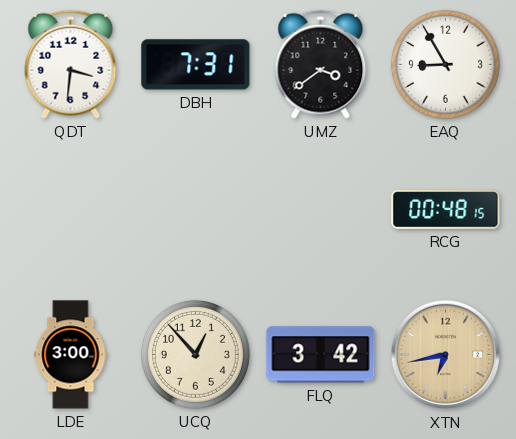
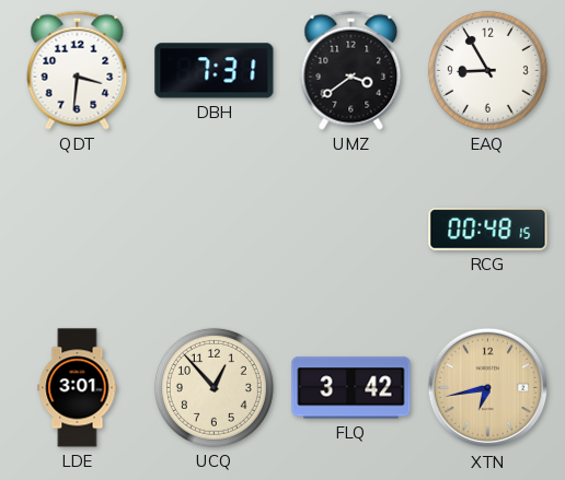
LDE: 3:00 -> 3:01
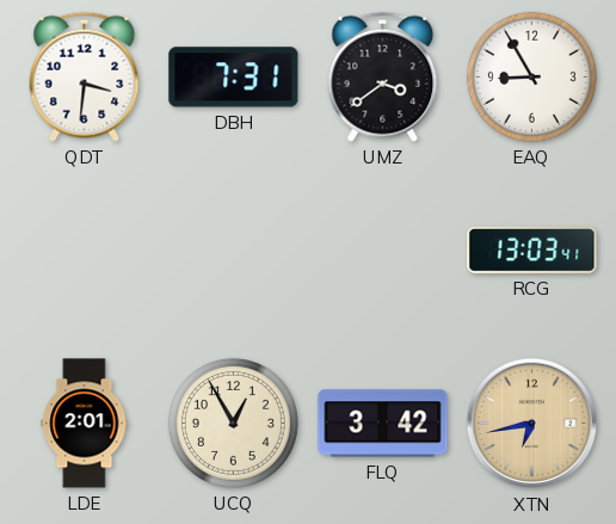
RCG: 00:48 -> 13:03
LDE: 3:01 -> 2:01
UCQ: 12:53 -> 12:55
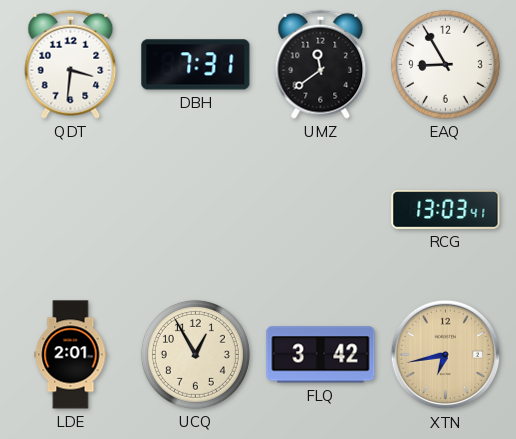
UMZ: 3:39 -> 11:39
